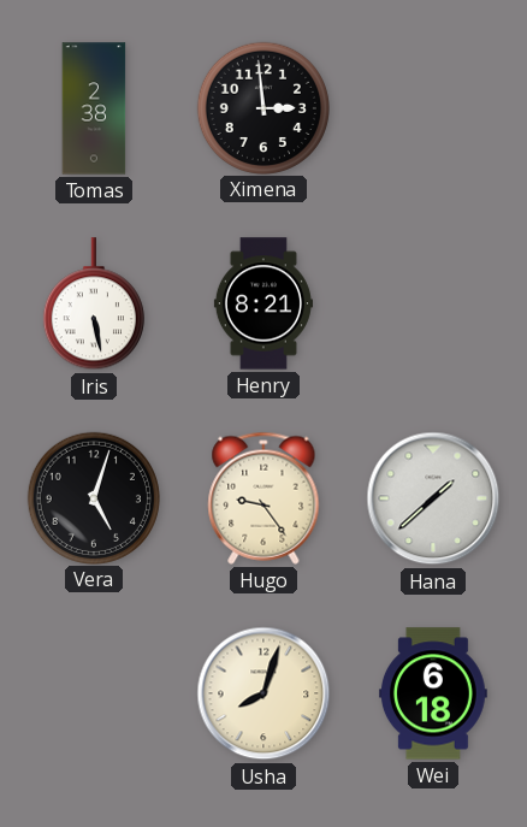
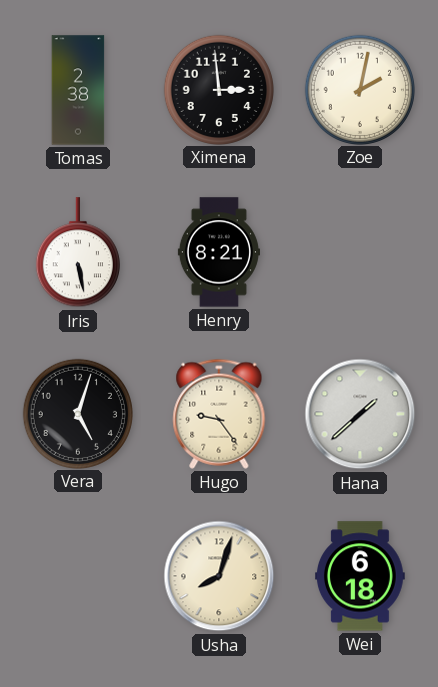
Zoe: none -> 2:02
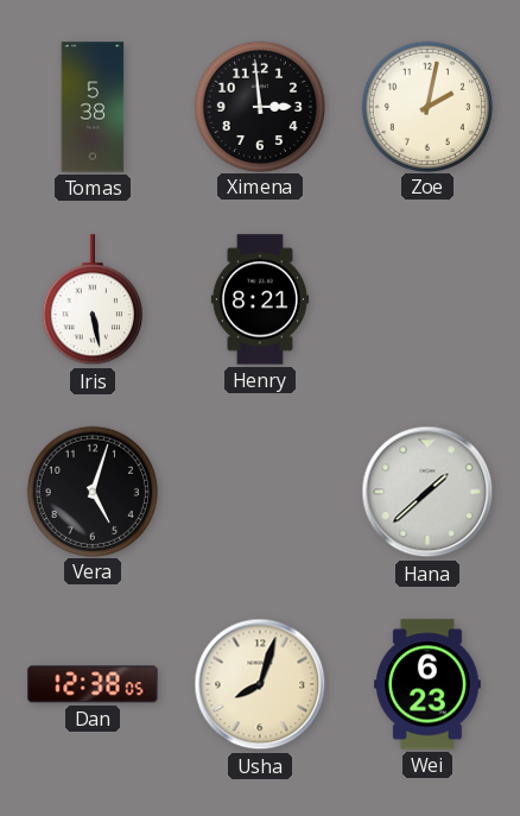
Tomas: 2:38 -> 5:38
Hugo: 9:24 -> none
Dan: none -> 12:38
Wei: 6:18 -> 6:23
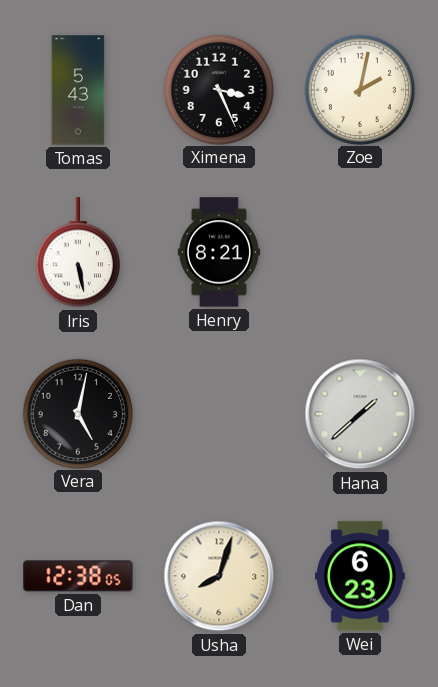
Tomas: 5:38 -> 5:43
Ximena: 2:59 -> 3:26
Vera: 5:03 -> 5:02
